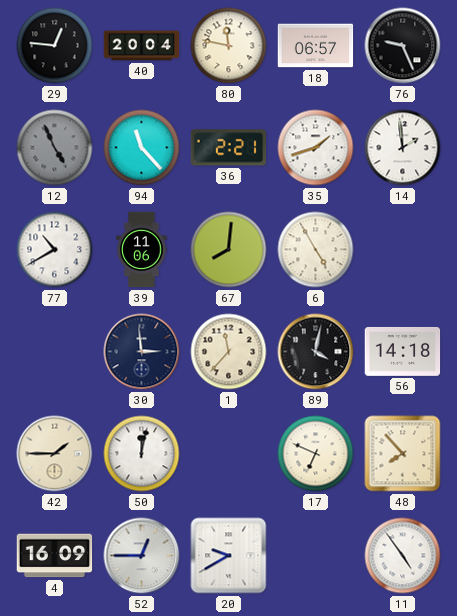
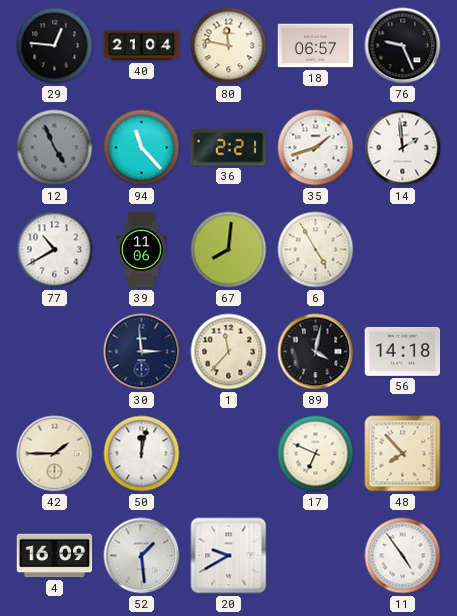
40: 20:04 -> 21:04
52: 12:45 -> 1:29
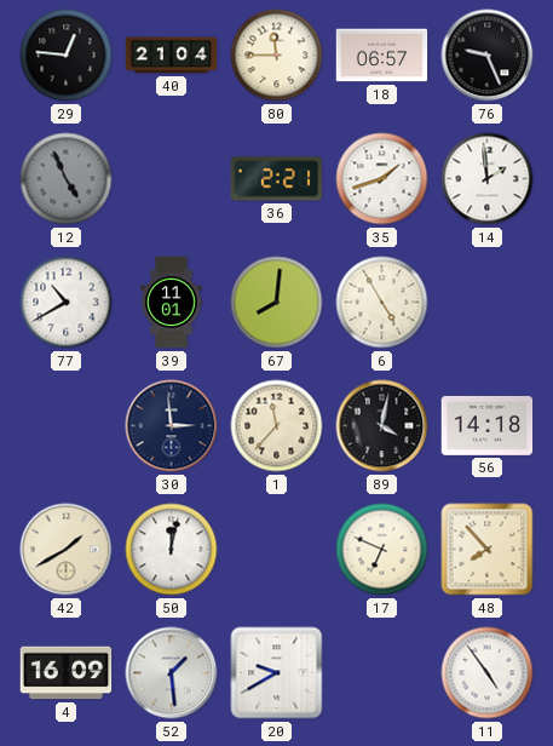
80: 11:47 -> 11:45
94: 11:23 -> none
39: 11:06 -> 11:01
42: 1:45 -> 1:40
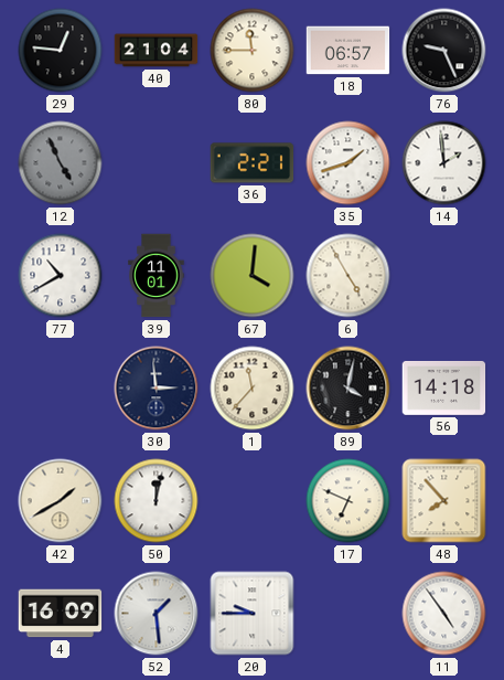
67: 8:01 -> 4:01
20: 9:40 -> 9:45
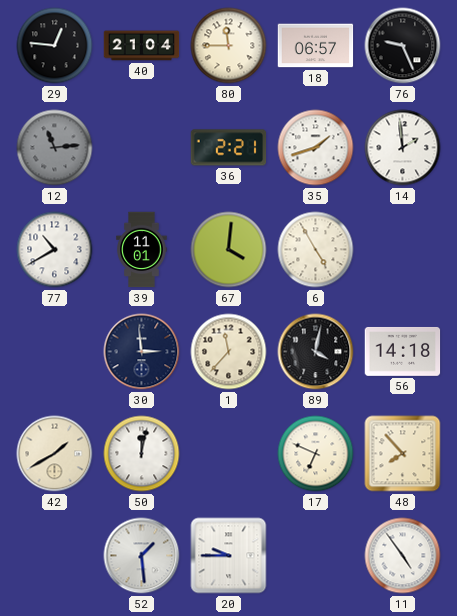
12: 4:56 -> 11:14
4: 16:09 -> none
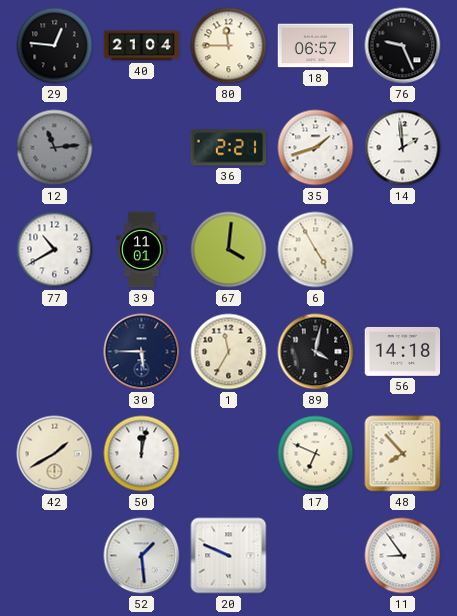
30: 2:59 -> 5:45
1: 11:37 -> 11:35
20: 9:45 -> 9:49
11: 4:54 -> 8:54
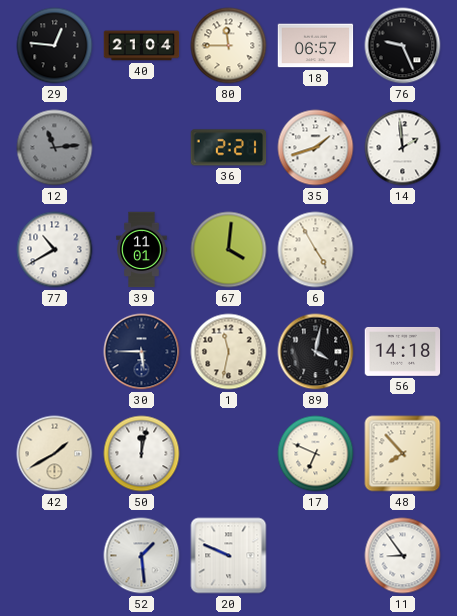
1: 11:35 -> 11:32
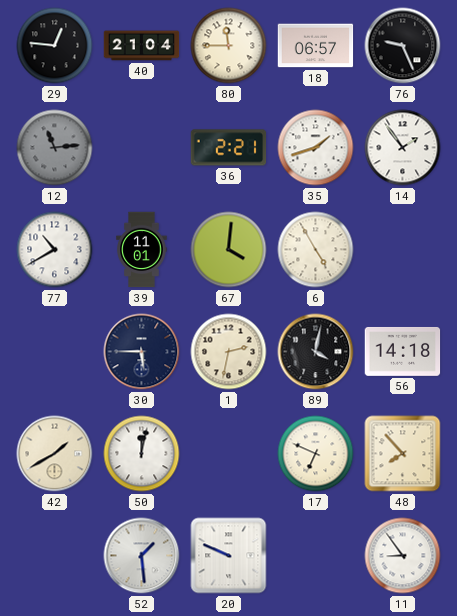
14: 1:59 -> 1:54
1: 11:32 -> 2:32
